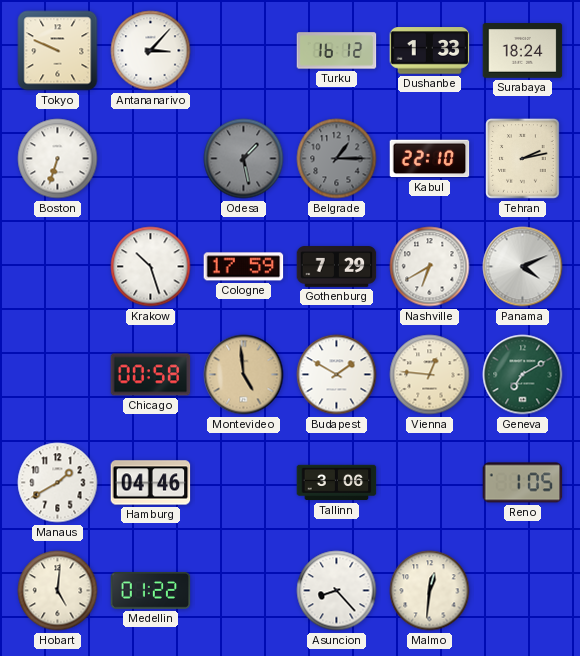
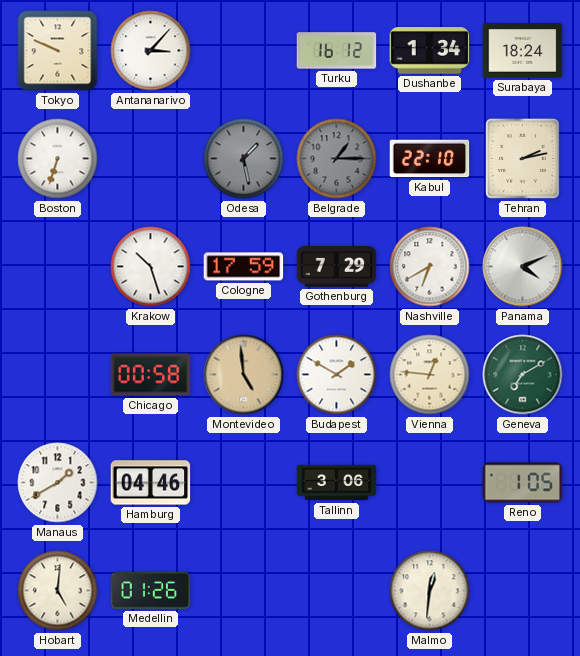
Dushanbe: 1:33 -> 1:34
Medellin: 01:22 -> 01:26
Asuncion: 8:23 -> none
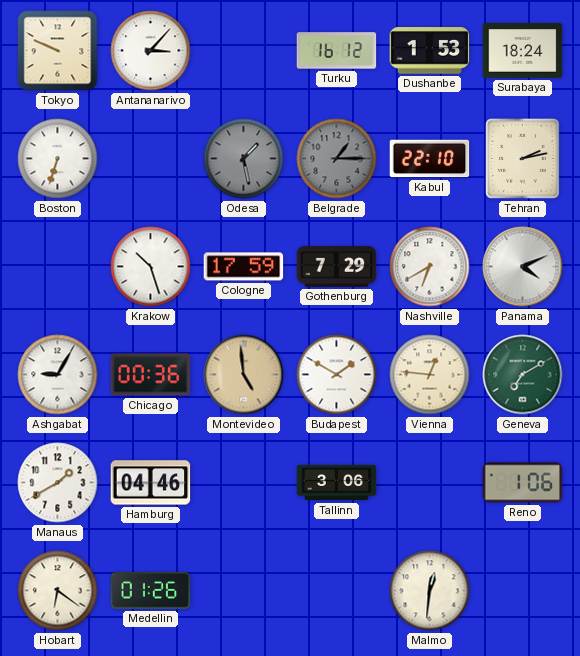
Dushanbe: 1:34 -> 1:53
Ashgabat: none -> 9:05
Chicago: 00:58 -> 00:36
Reno: 1:05 -> 1:06
Hobart: 5:01 -> 6:21
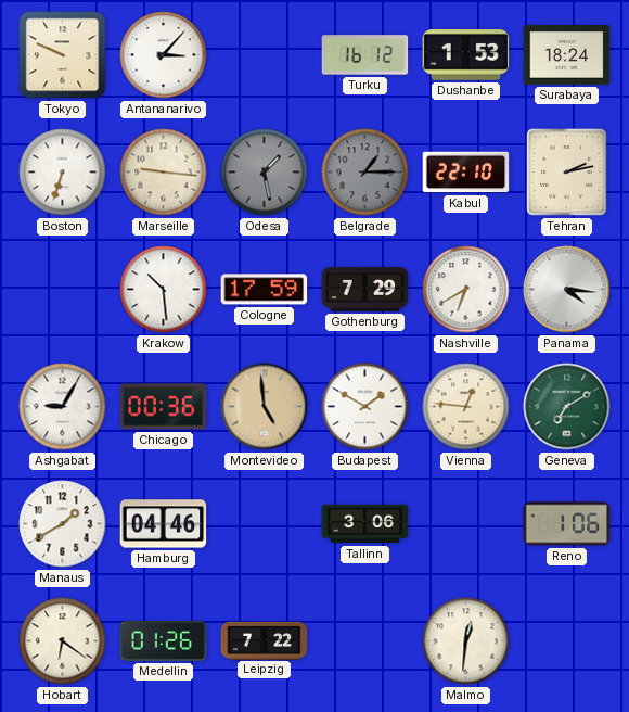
Marseille: none -> 9:16
Krakow: 10:27 -> 10:29
Panama: 4:11 -> 4:16
Leipzig: none -> 7:22
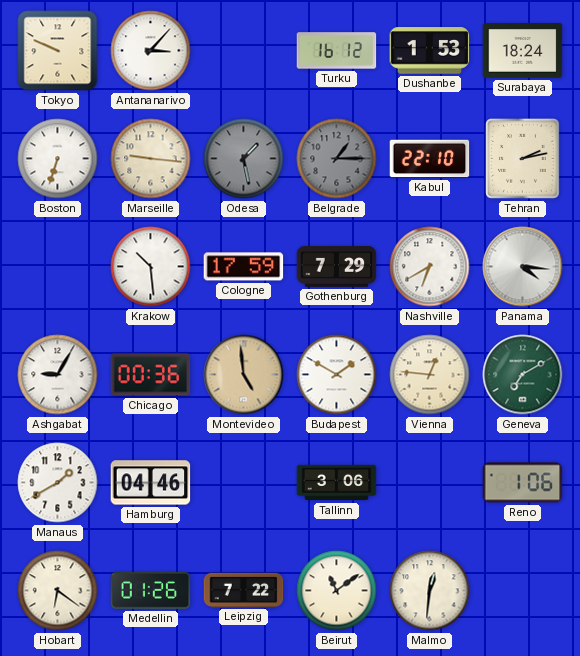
Beirut: none -> 11:09
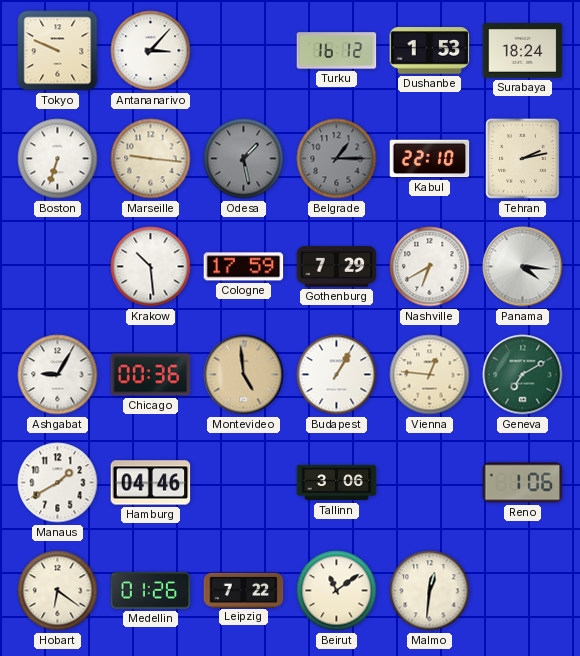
Budapest: 1:50 -> 1:05
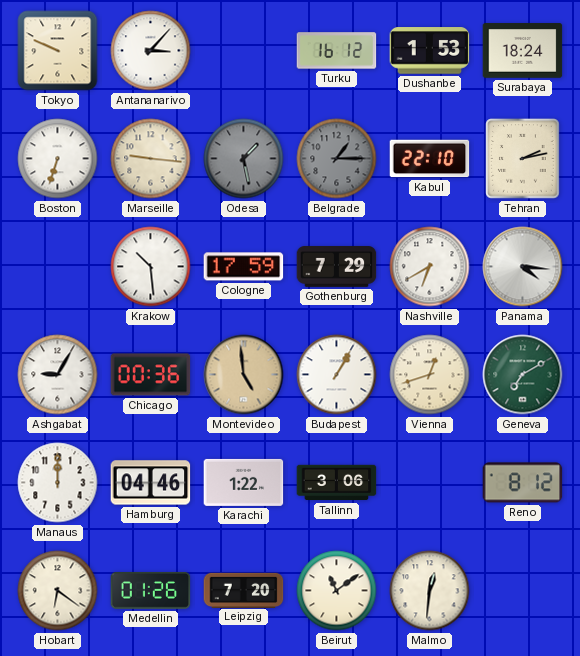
Vienna: 12:46 -> 12:42
Manaus: 1:40 -> 12:00
Karachi: none -> 1:22
Reno: 1:06 -> 8:12
Leipzig: 7:22 -> 7:20
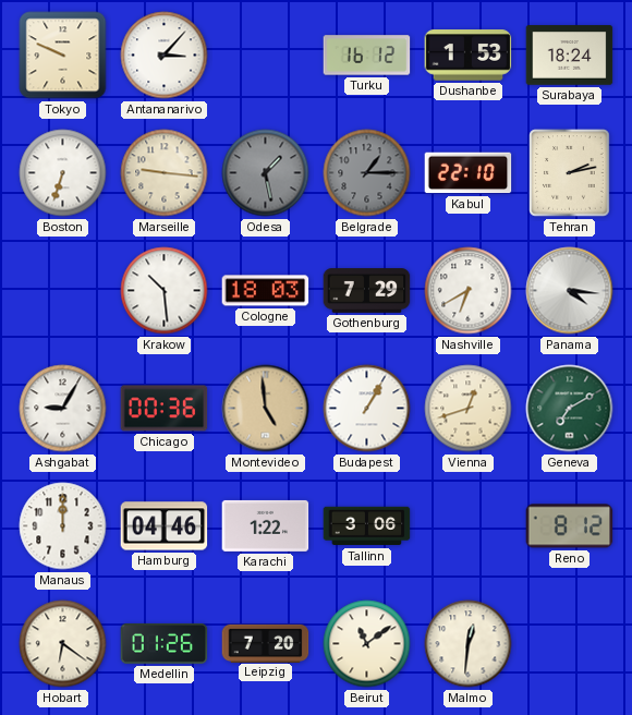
Cologne: 17:59 -> 18:03
